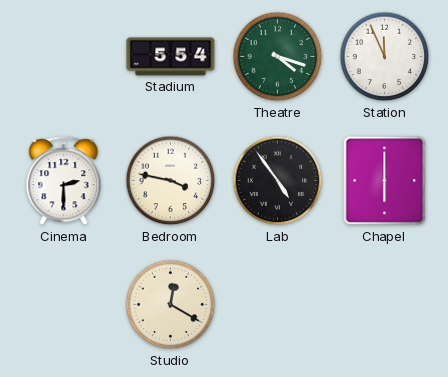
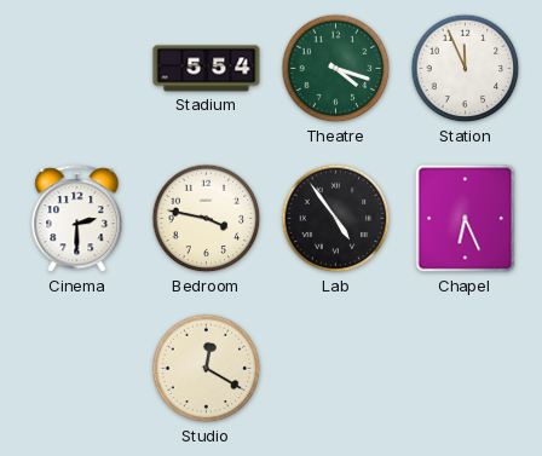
Chapel: 6:00 -> 6:26
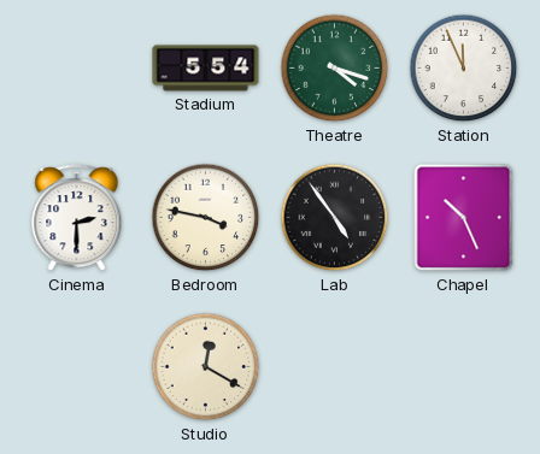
Chapel: 6:26 -> 10:26
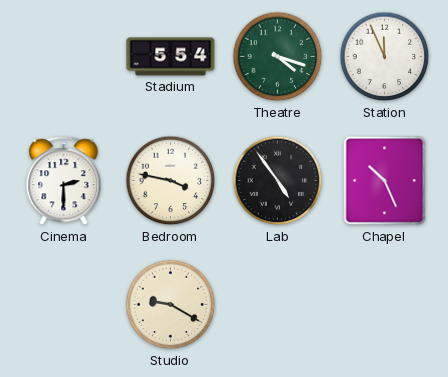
Studio: 12:20 -> 9:20
